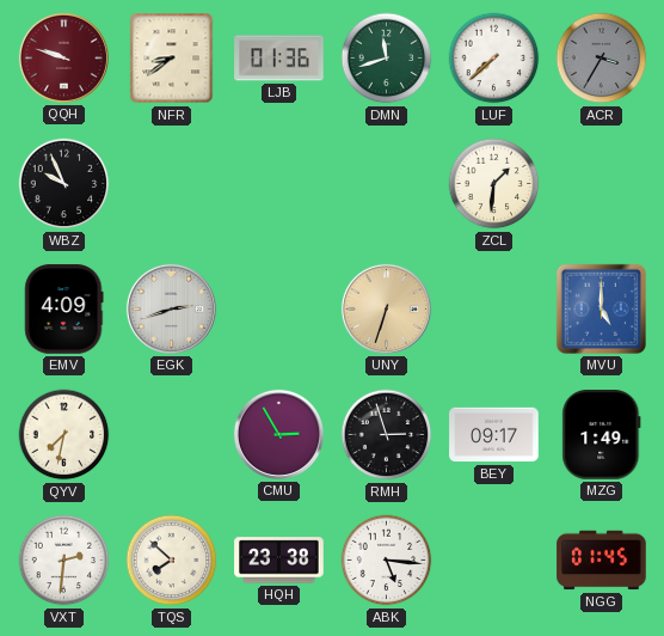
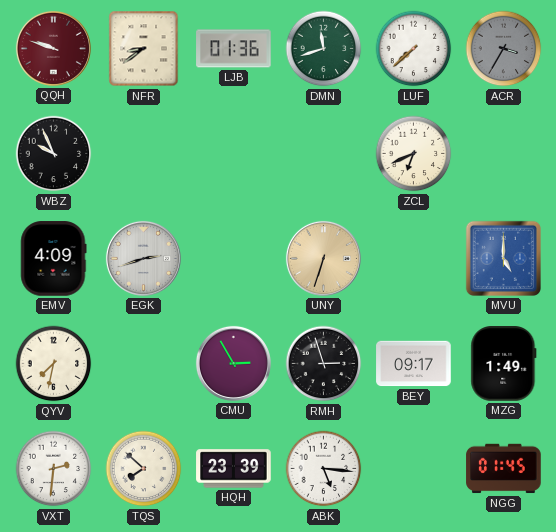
ZCL: 1:31 -> 6:41
HQH: 23:38 -> 23:39
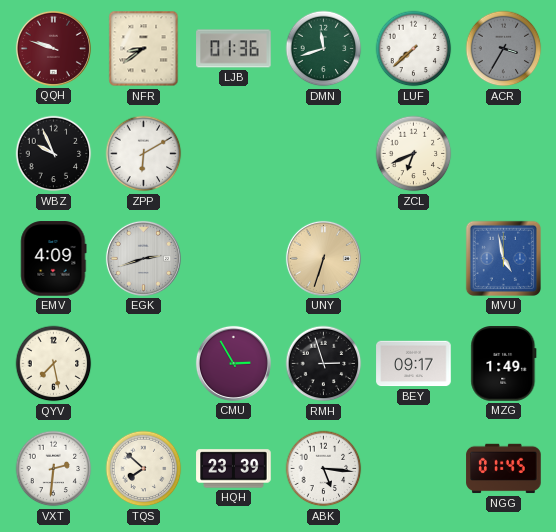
ZPP: none -> 6:10
MVU: 5:00 -> 4:58
QYV: 7:32 -> 7:28
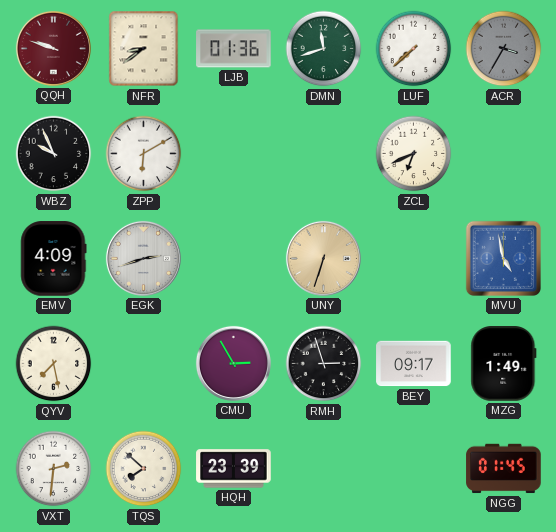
ABK: 5:16 -> none
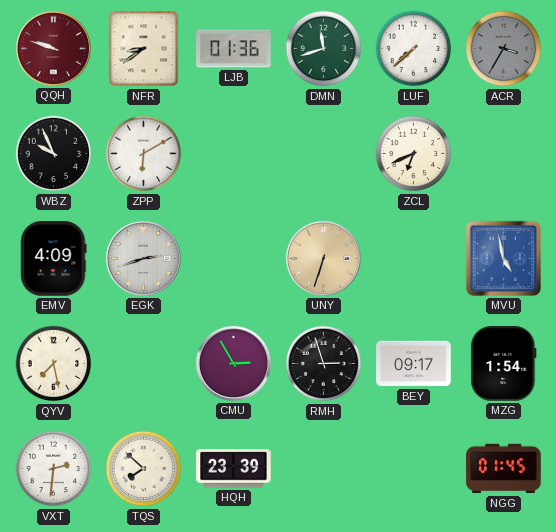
MZG: 1:49 -> 1:54
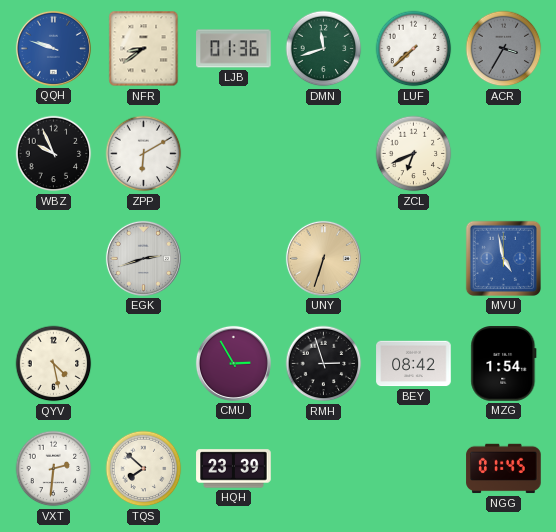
QQH dial: burgundy -> blue
EMV: 4:09 -> none
QYV: 7:28 -> 4:28
BEY: 09:17 -> 08:42
